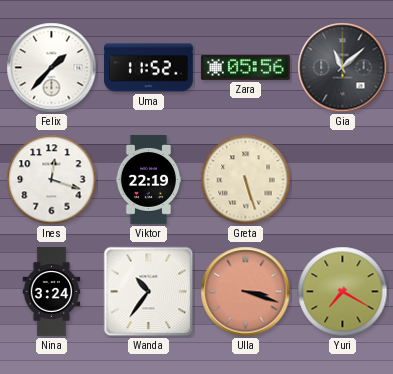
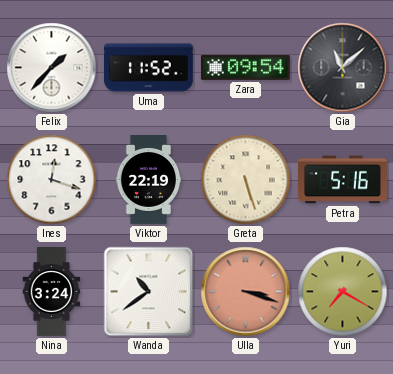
Zara: 05:56 -> 09:54
Petra: none -> 5:16
Wanda: 10:36 -> 10:39
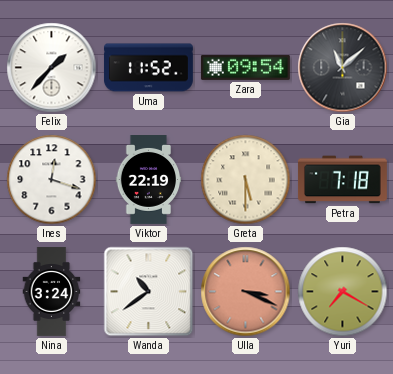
Greta: 5:27 -> 5:30
Petra: 5:16 -> 7:18
Ulla: 3:18 -> 3:19
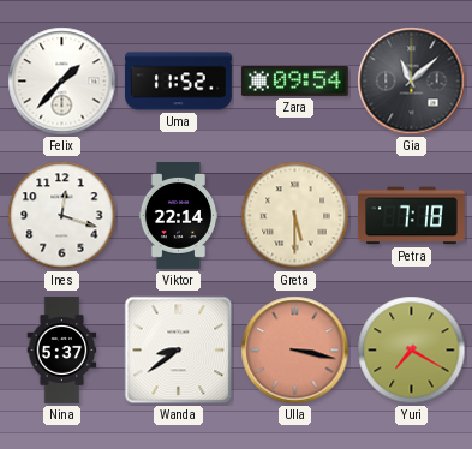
Viktor: 22:19 -> 22:14
Nina: 3:24 -> 5:37
Wanda: 10:39 -> 8:39
Ulla: 3:19 -> 3:17
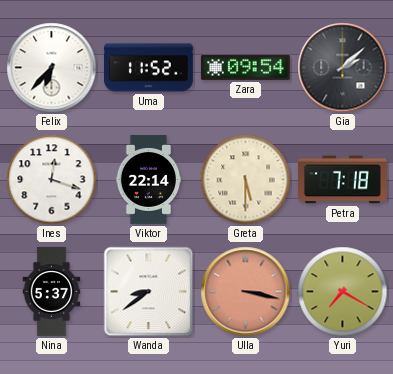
Felix: 1:37 -> 6:37
Gia: 11:08 -> 2:08
